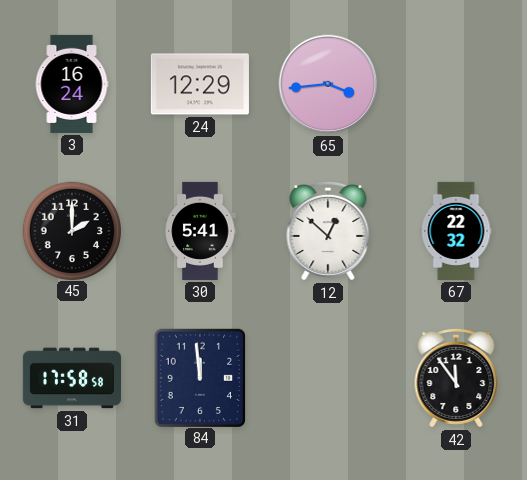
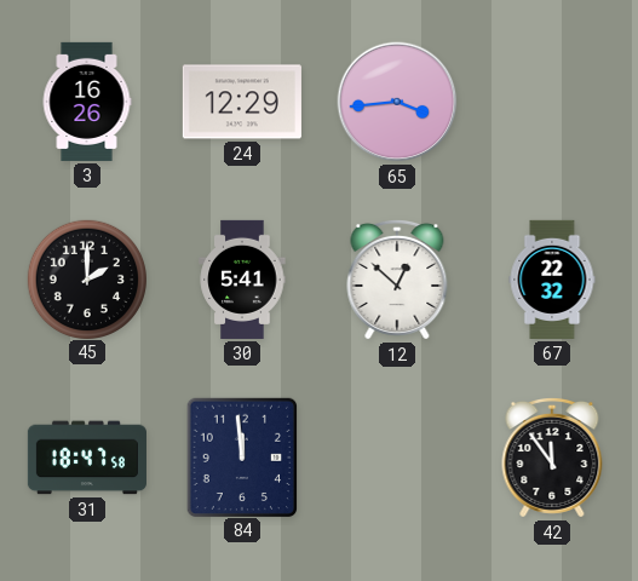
3: 16:24 -> 16:26
31: 17:58 -> 18:47
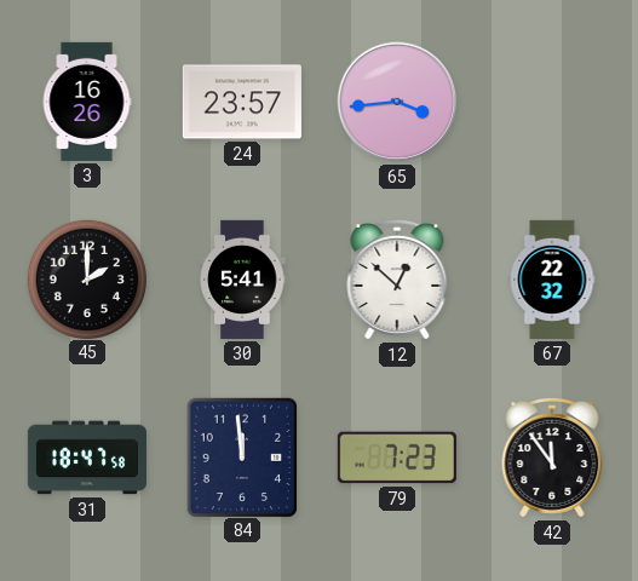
24: 12:29 -> 23:57
79: none -> 7:23
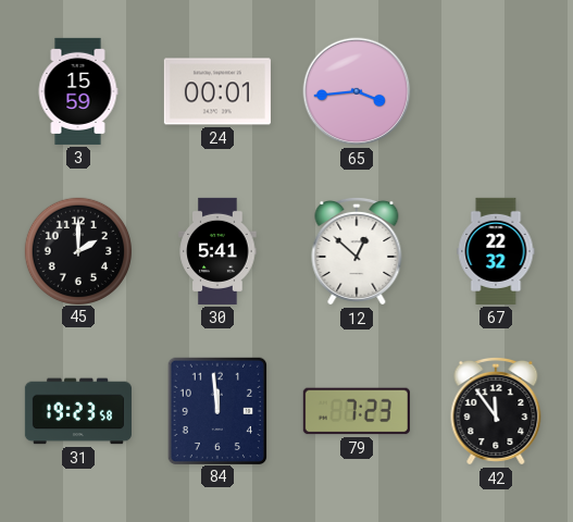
3: 16:26 -> 15:59
24: 23:57 -> 00:01
31: 18:47 -> 19:23
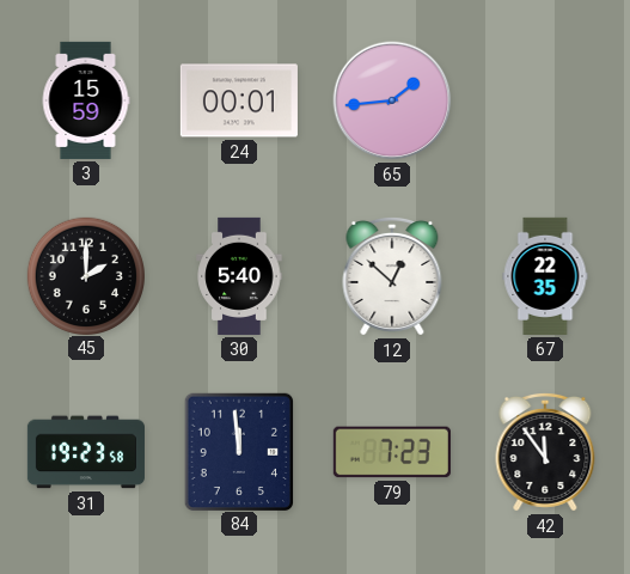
65: 3:44 -> 1:44
30: 5:41 -> 5:40
67: 22:32 -> 22:35
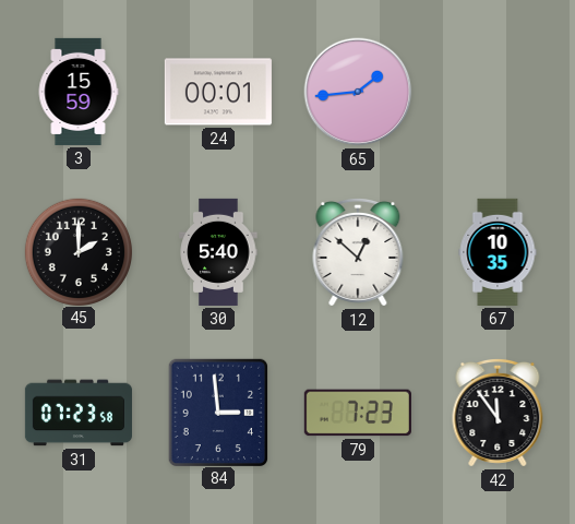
67: 22:35 -> 10:35
31: 19:23 -> 07:23
84: 11:59 -> 2:59
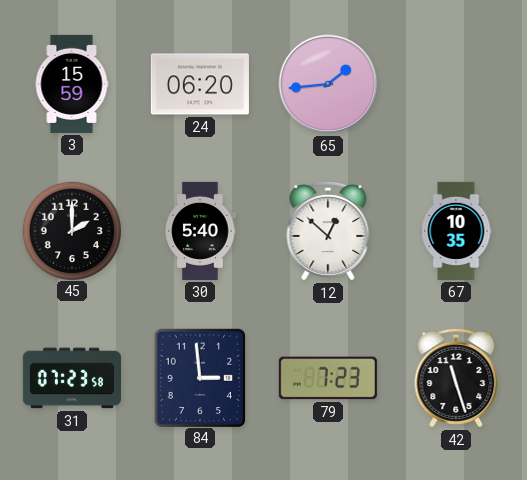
24: 00:01 -> 06:20
42: 11:54 -> 11:27
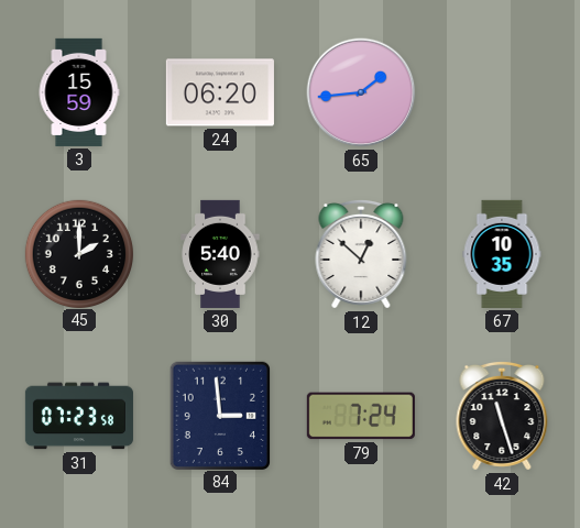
79: 7:23 -> 7:24
